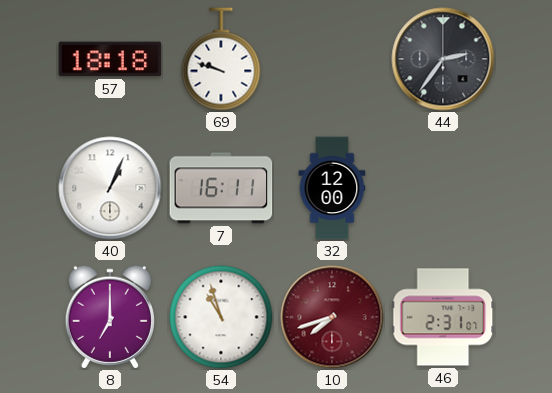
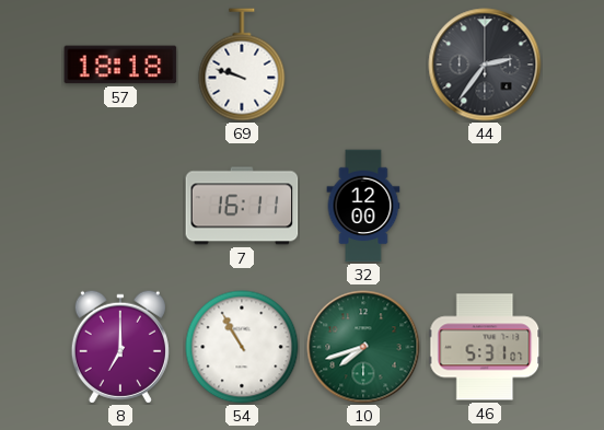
40: 1:04 -> none
54: 10:57 -> 10:55
10 dial: burgundy -> green
46: 2:31 -> 5:31
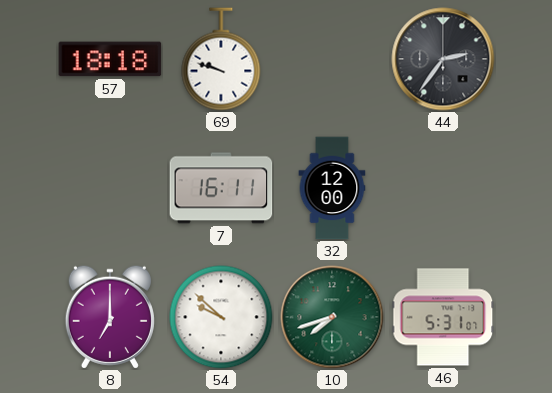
54: 10:55 -> 9:52
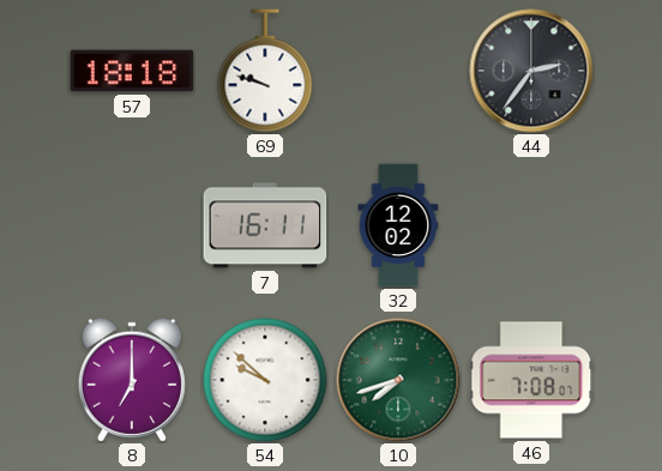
32: 12:00 -> 12:02
46: 5:31 -> 7:08
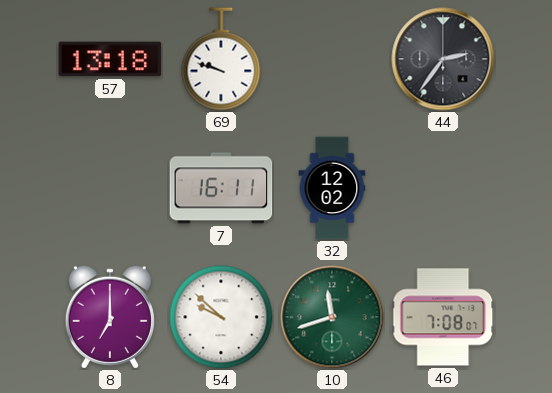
57: 18:18 -> 13:18
10: 7:42 -> 11:42
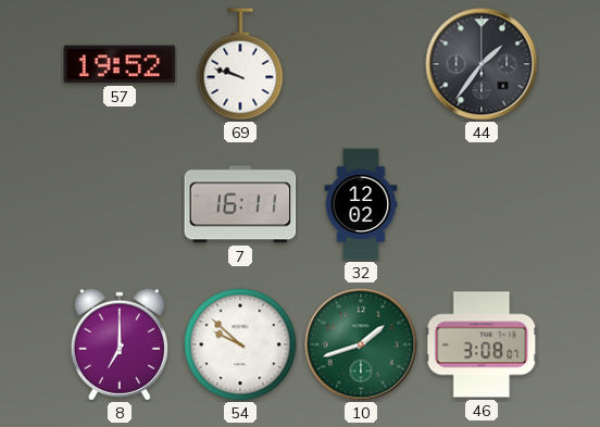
57: 13:18 -> 19:52
44: 2:36 -> 1:36
10: 11:42 -> 1:42
46: 7:08 -> 3:08
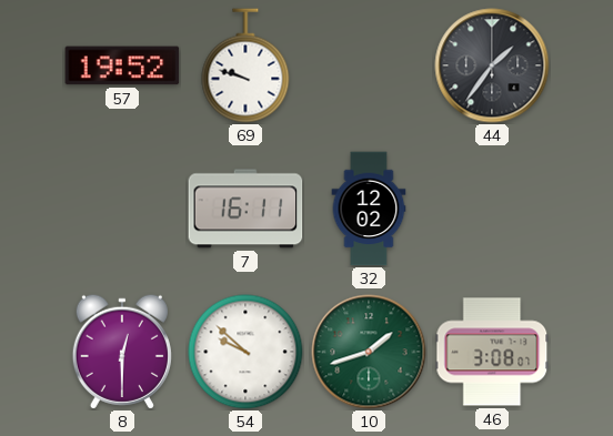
8: 7:00 -> 12:30
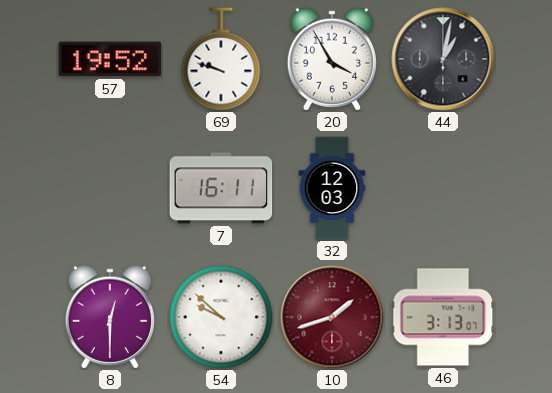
20: none -> 3:55
44: 1:36 -> 1:02
32: 12:02 -> 12:03
10 dial: green -> burgundy
46: 3:08 -> 3:13
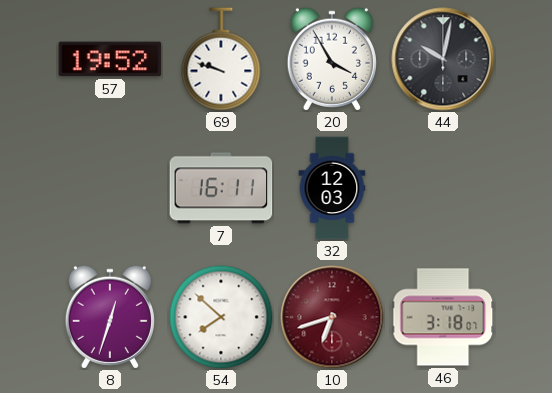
44: 1:02 -> 10:02
8: 12:30 -> 12:33
54: 9:52 -> 7:52
10: 1:42 -> 6:42
46: 3:13 -> 3:18
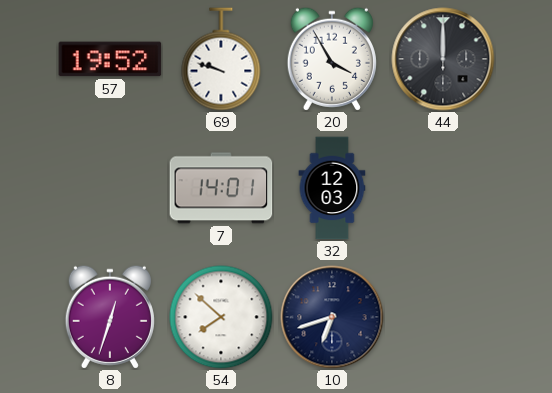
44: 10:02 -> 12:00
7: 16:11 -> 14:01
10 dial: burgundy -> navy
46: 3:18 -> none
